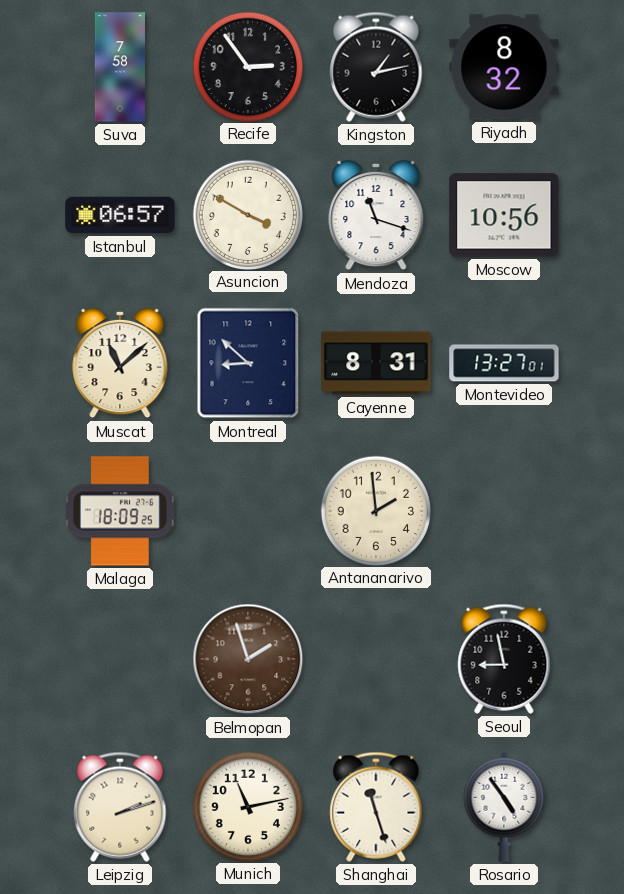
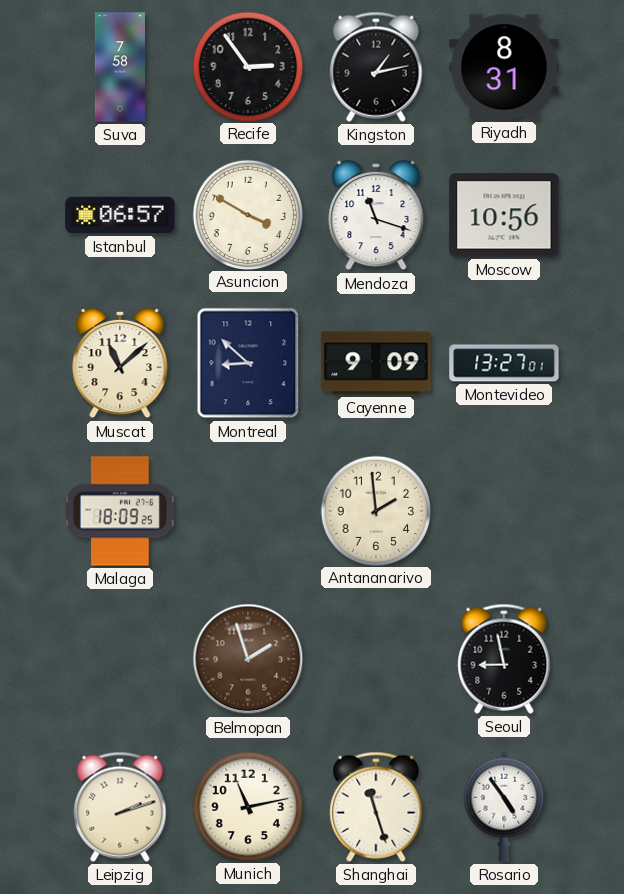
Riyadh: 8:32 -> 8:31
Cayenne: 8:31 -> 9:09
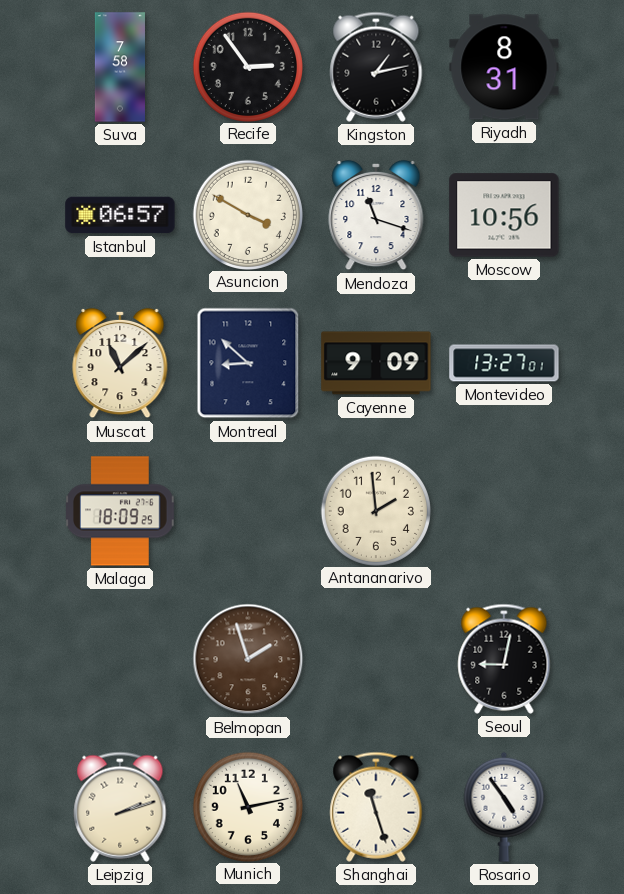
Seoul: 8:58 -> 9:02
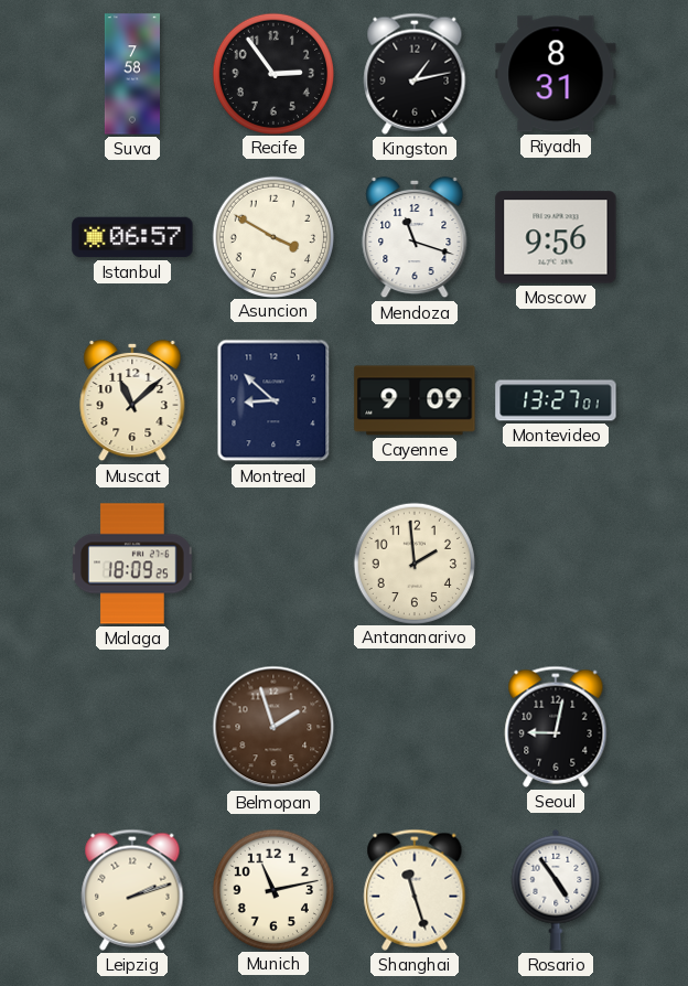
Moscow: 10:56 -> 9:56
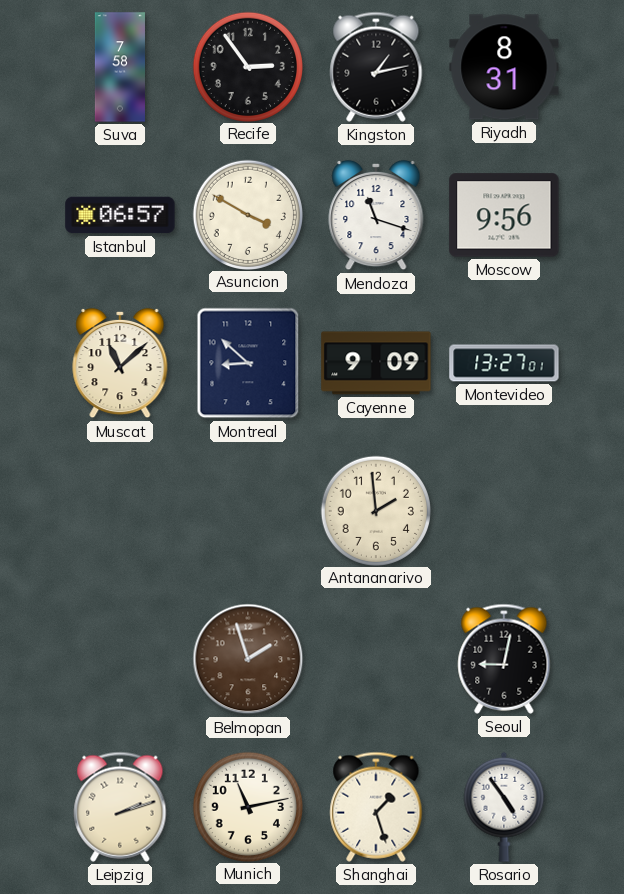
Malaga: 18:09 -> none
Shanghai: 11:27 -> 1:27
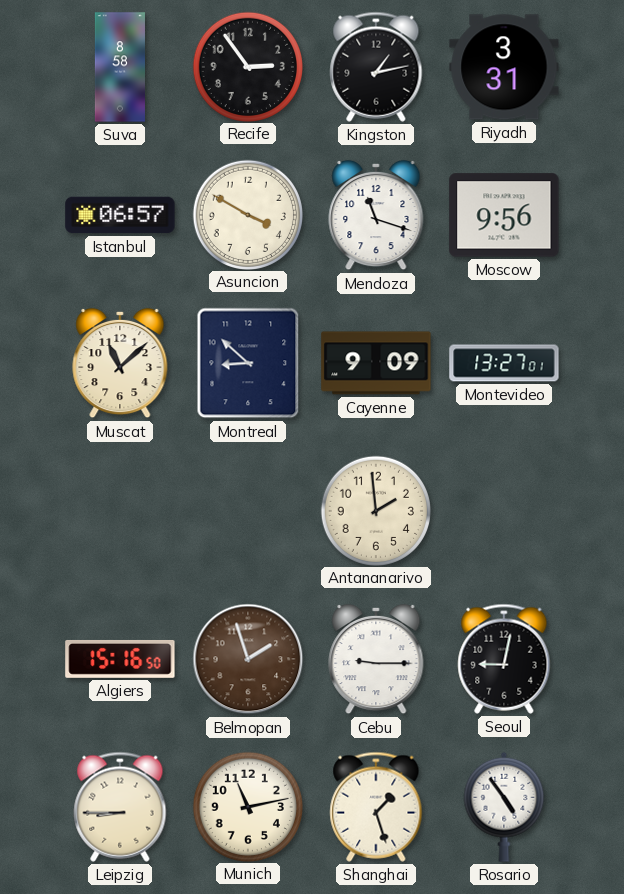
Suva: 7:58 -> 8:58
Riyadh: 8:31 -> 3:31
Algiers: none -> 15:16
Cebu: none -> 9:15
Leipzig: 2:12 -> 8:45
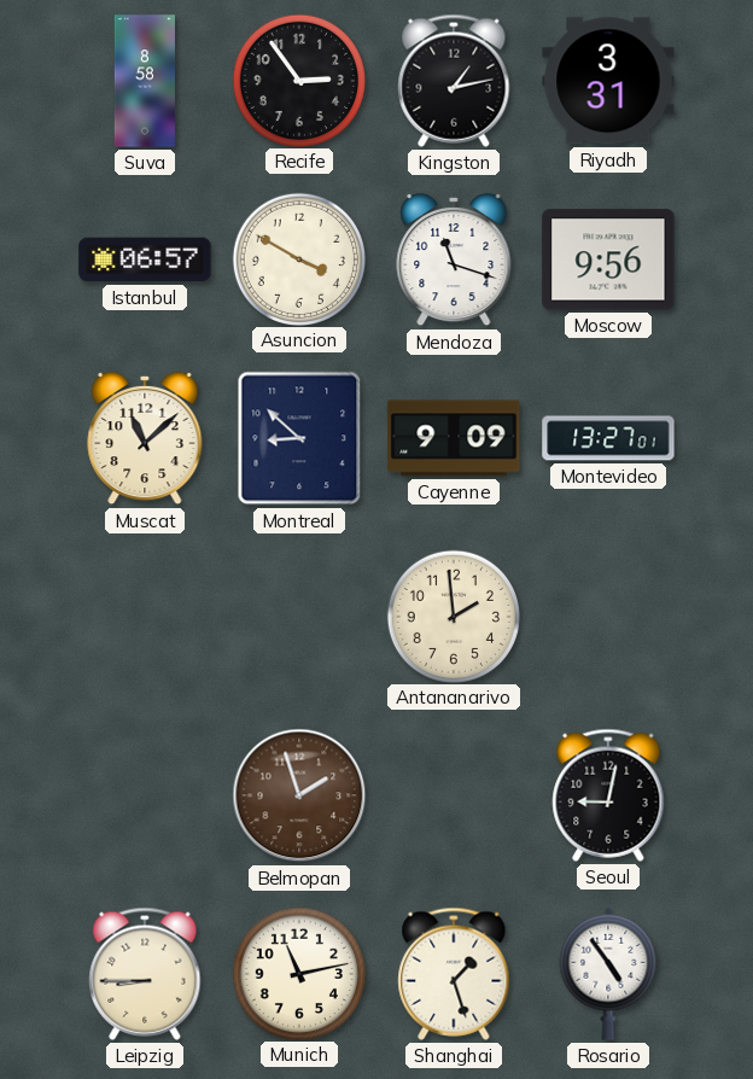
Algiers: 15:16 -> none
Cebu: 9:15 -> none
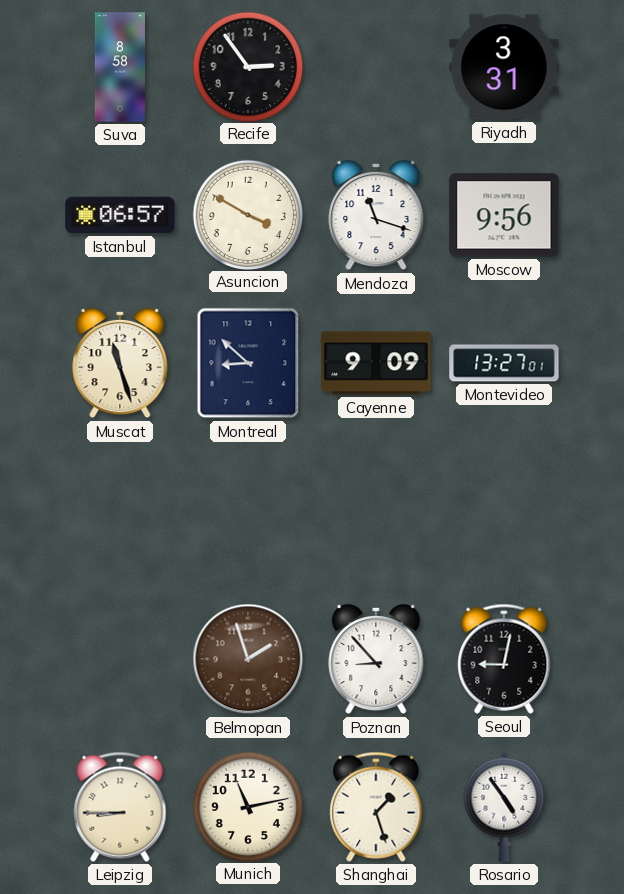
Kingston: 1:13 -> none
Muscat: 11:08 -> 11:27
Antananarivo: 1:59 -> none
Poznan: none -> 8:53
